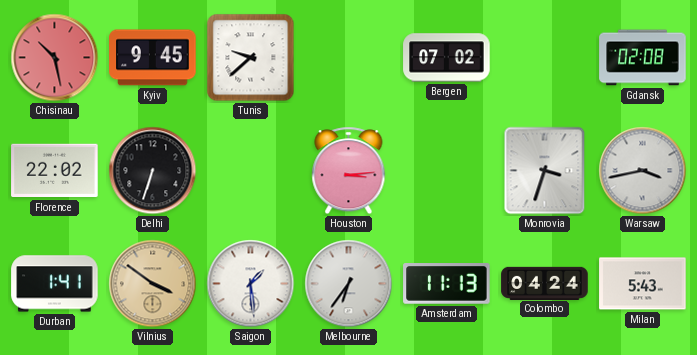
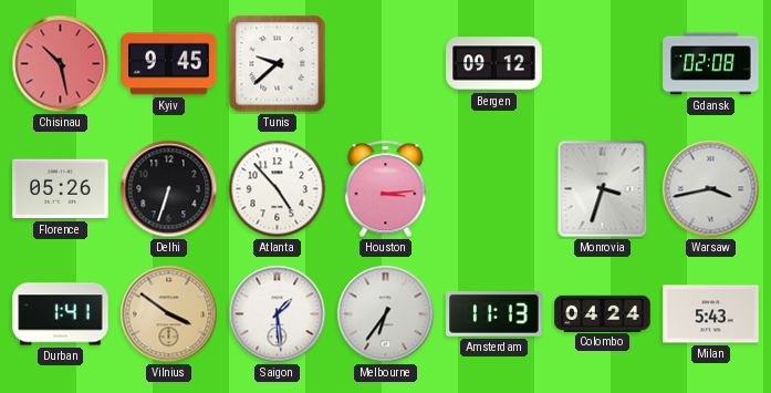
Bergen: 07:02 -> 09:12
Florence: 22:02 -> 05:26
Atlanta: none -> 4:53
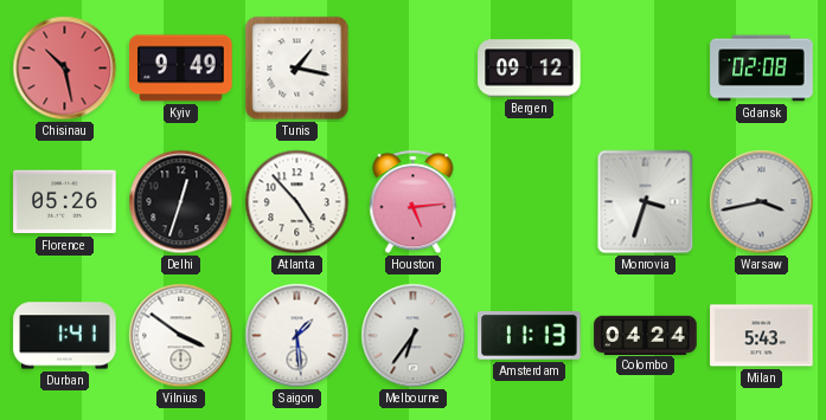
Kyiv: 9:45 -> 9:49
Tunis: 9:38 -> 1:17
Delhi: 6:33 -> 12:33
Houston: 3:14 -> 5:14
Vilnius dial: champagne -> white
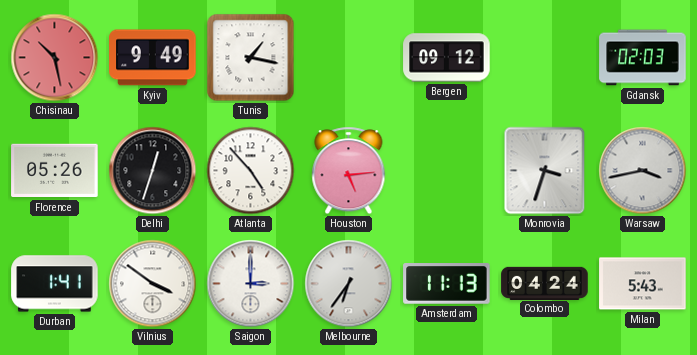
Gdansk: 02:08 -> 02:03
Saigon: 1:29 -> 3:00
